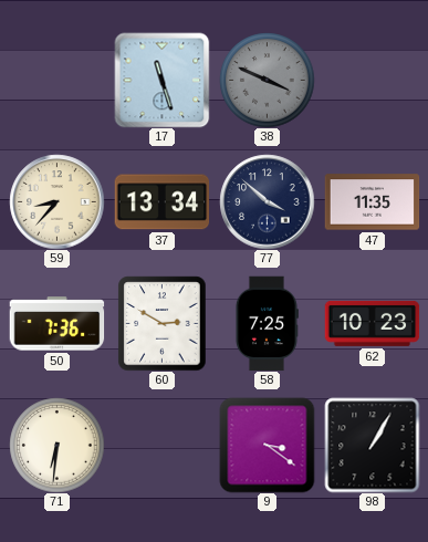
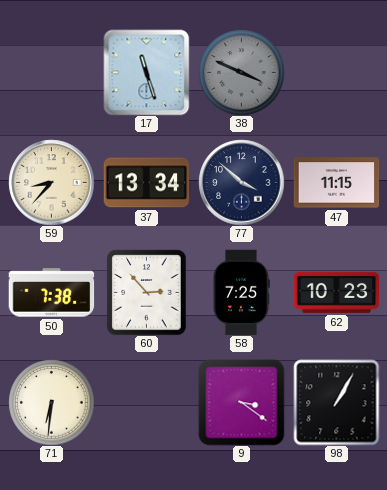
47: 11:35 -> 11:15
50: 7:36 -> 7:38
60: 2:50 -> 2:53
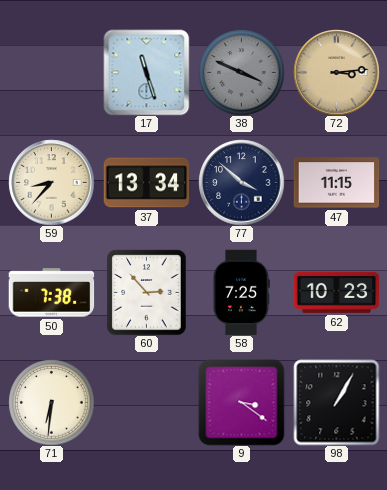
72: none -> 3:14
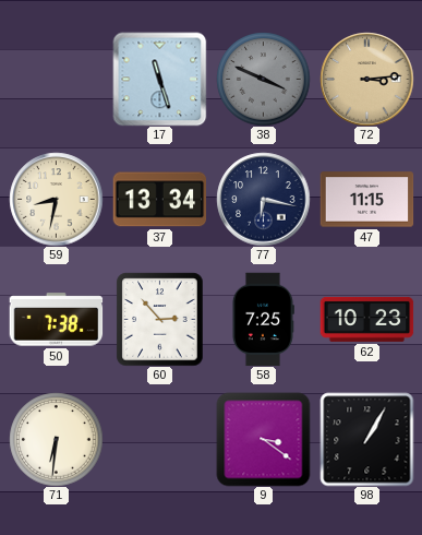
59: 8:37 -> 8:32
77: 3:52 -> 6:17
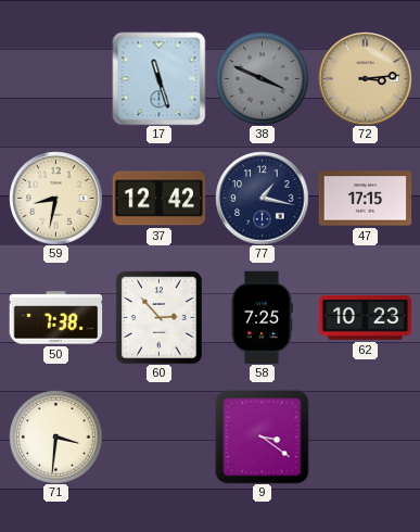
37: 13:34 -> 12:42
77: 6:17 -> 1:17
47: 11:15 -> 17:15
71: 6:31 -> 3:31
98: 1:05 -> none
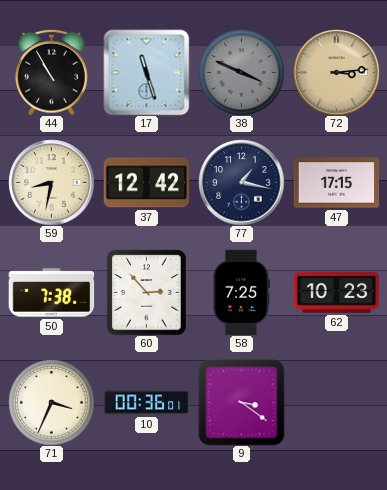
44: none -> 10:55
71: 3:31 -> 3:34
10: none -> 00:36
